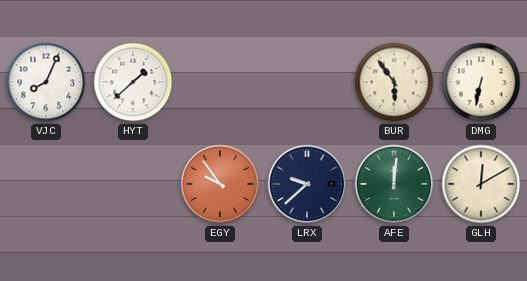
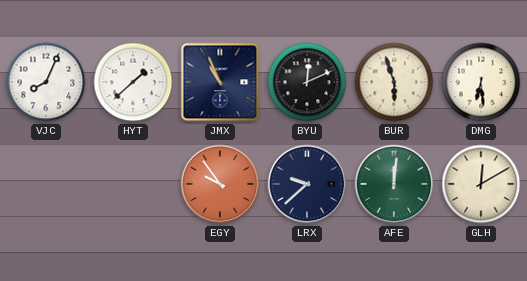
JMX: none -> 10:56
BYU: none -> 12:11
BUR: 5:54 -> 5:57
DMG: 6:32 -> 6:29
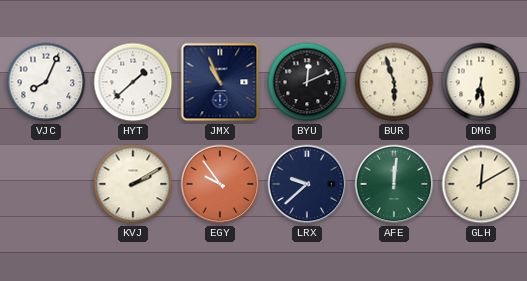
KVJ: none -> 2:10
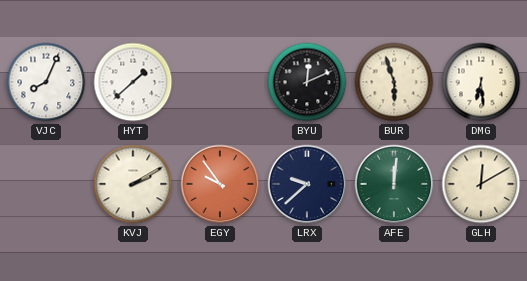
JMX: 10:56 -> none
